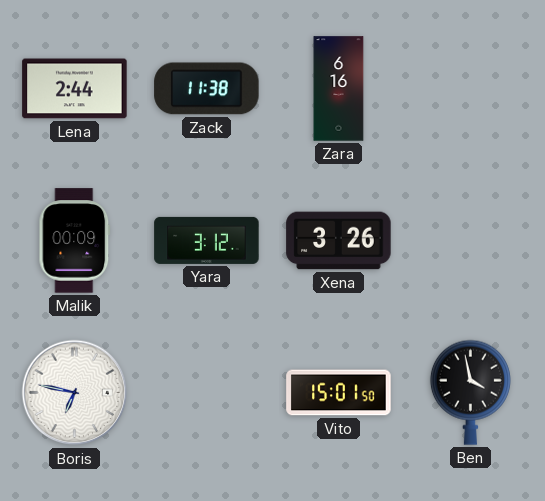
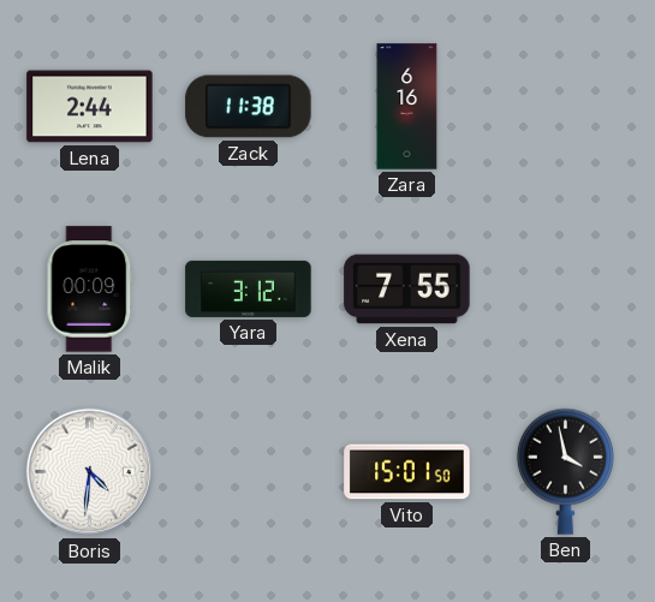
Xena: 3:26 -> 7:55
Boris: 6:47 -> 4:31
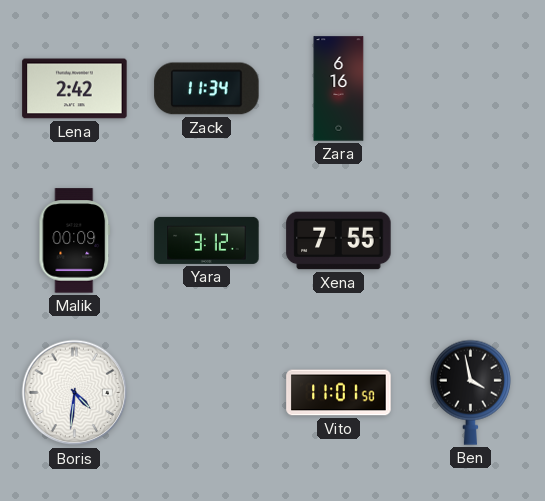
Lena: 2:44 -> 2:42
Zack: 11:38 -> 11:34
Vito: 15:01 -> 11:01
